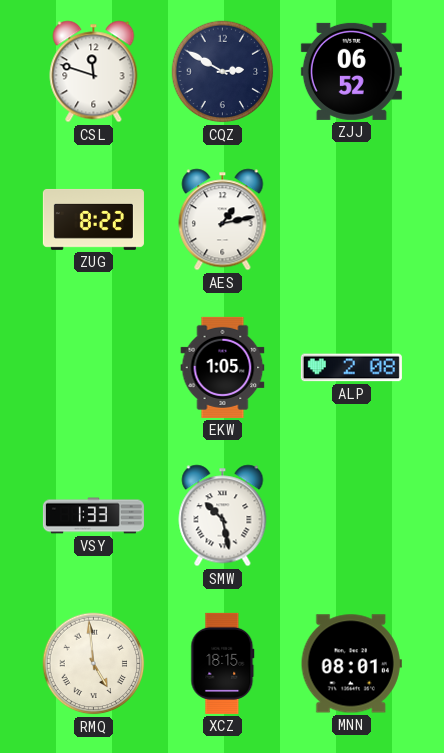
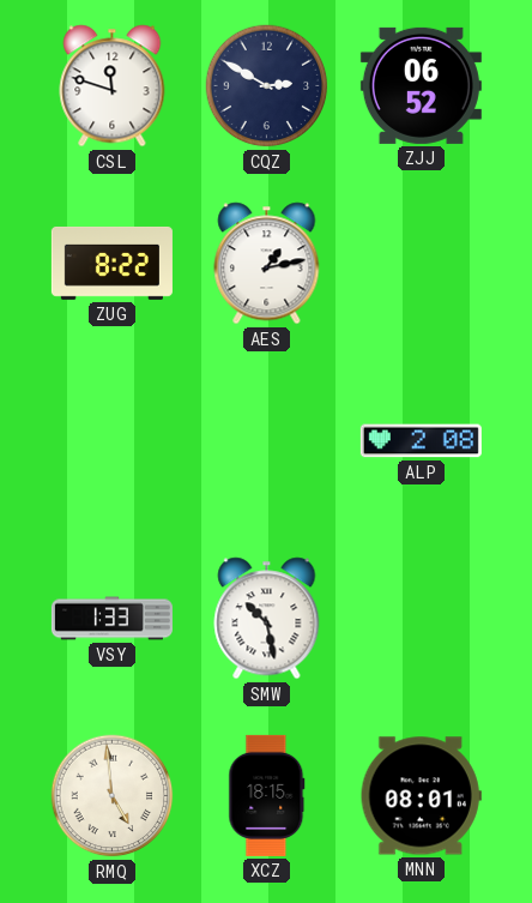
EKW: 1:05 -> none
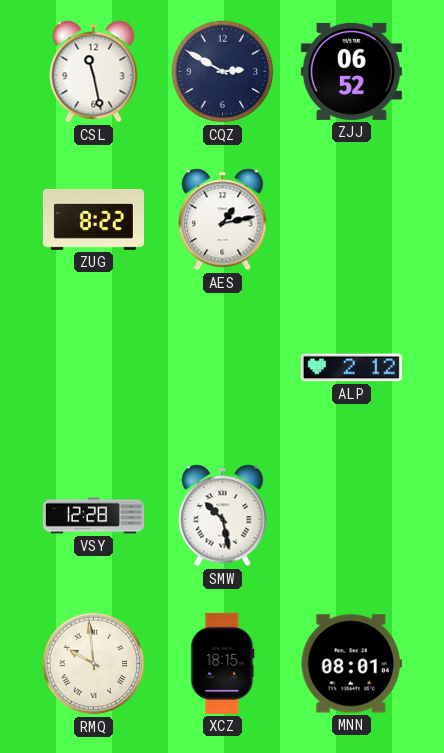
CSL: 11:48 -> 11:28
ALP: 2:08 -> 2:12
VSY: 1:33 -> 12:28
RMQ: 4:59 -> 9:59
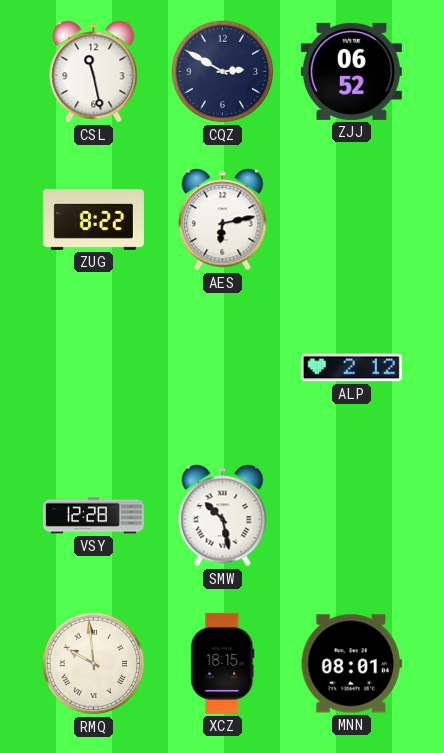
AES: 1:13 -> 6:13
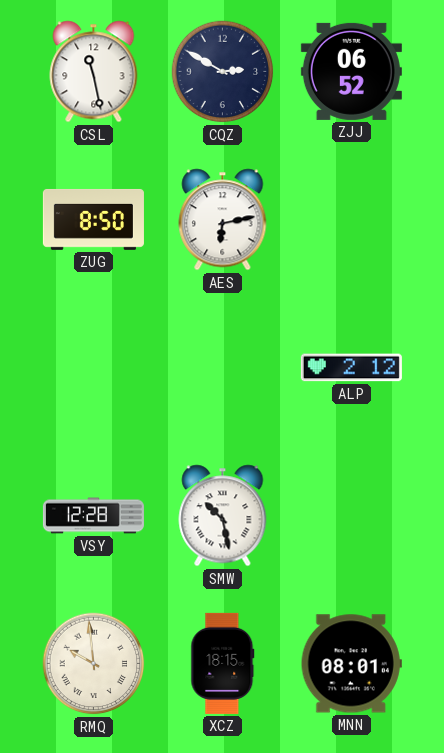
ZUG: 8:22 -> 8:50
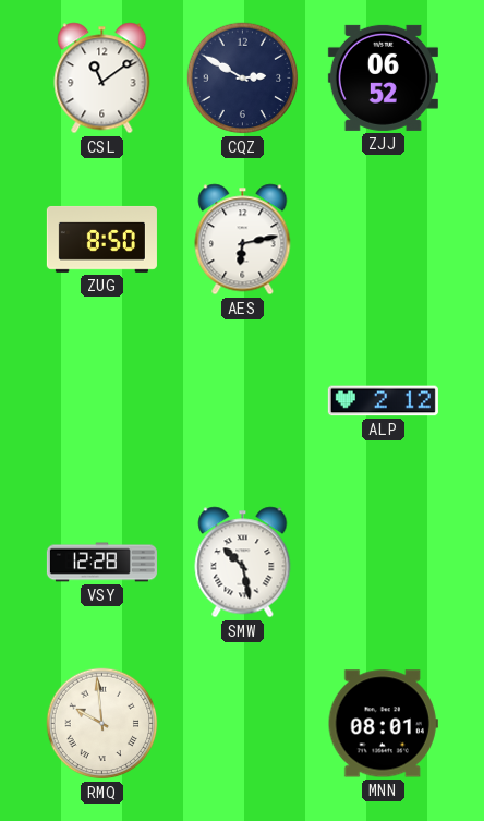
CSL: 11:28 -> 11:09
XCZ: 18:15 -> none
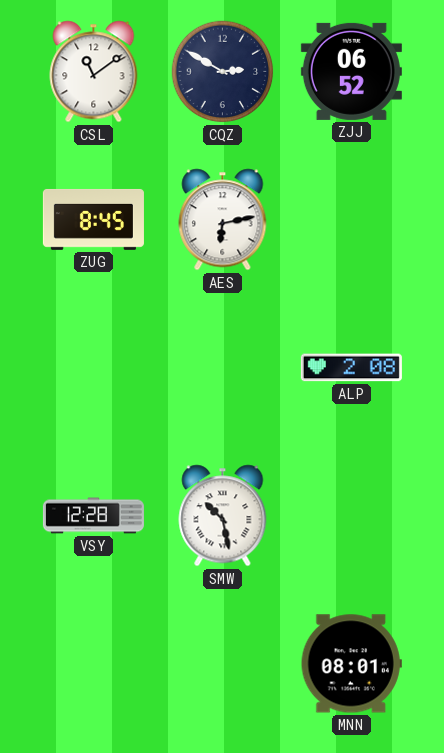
ZUG: 8:50 -> 8:45
ALP: 2:12 -> 2:08
RMQ: 9:59 -> none
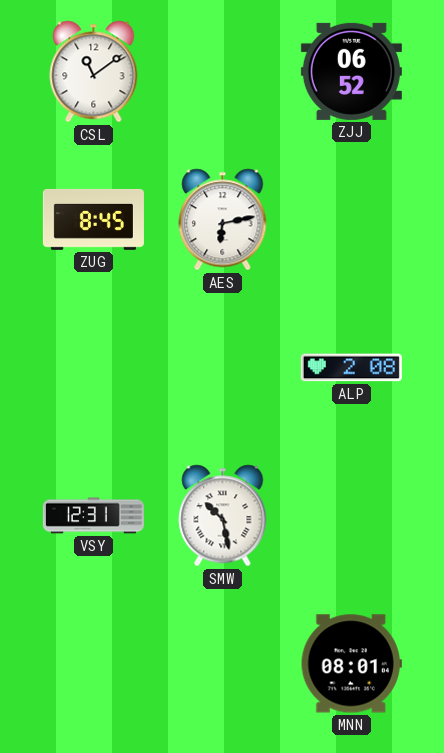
CQZ: 2:50 -> none
VSY: 12:28 -> 12:31
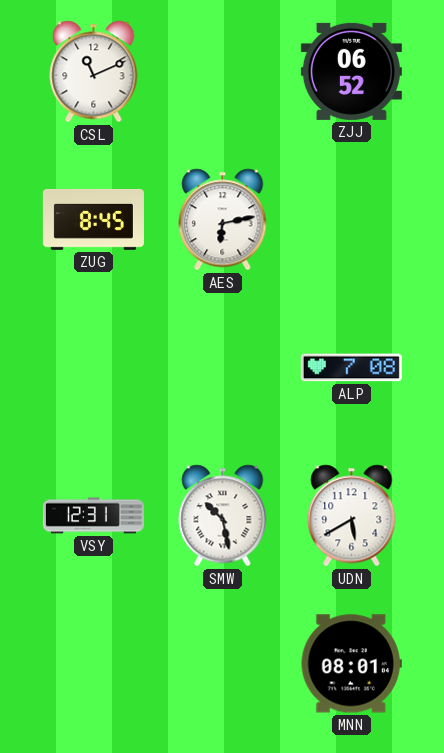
CSL: 11:09 -> 11:11
ALP: 2:08 -> 7:08
UDN: none -> 5:40
